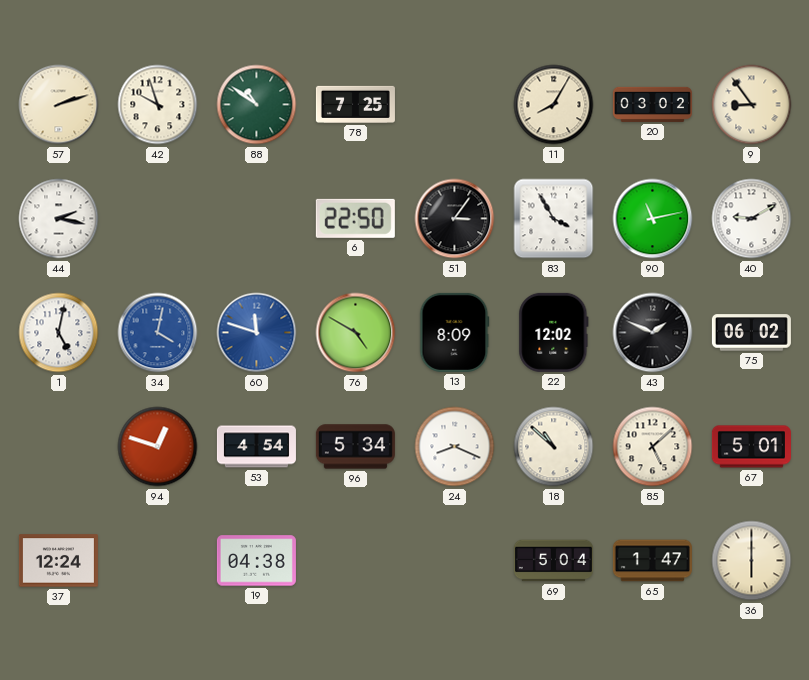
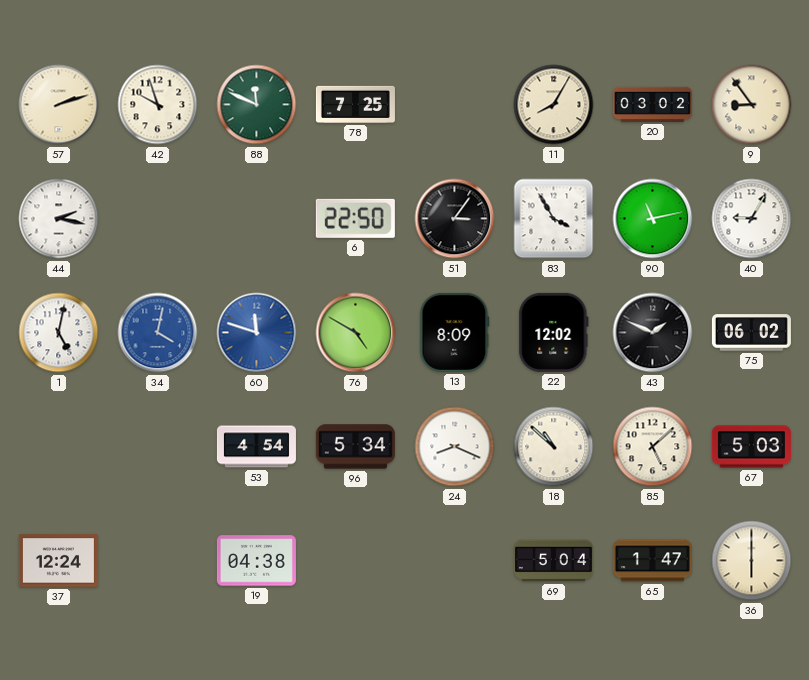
88: 10:51 -> 11:49
40: 9:10 -> 9:05
94: 12:48 -> none
67: 5:01 -> 5:03
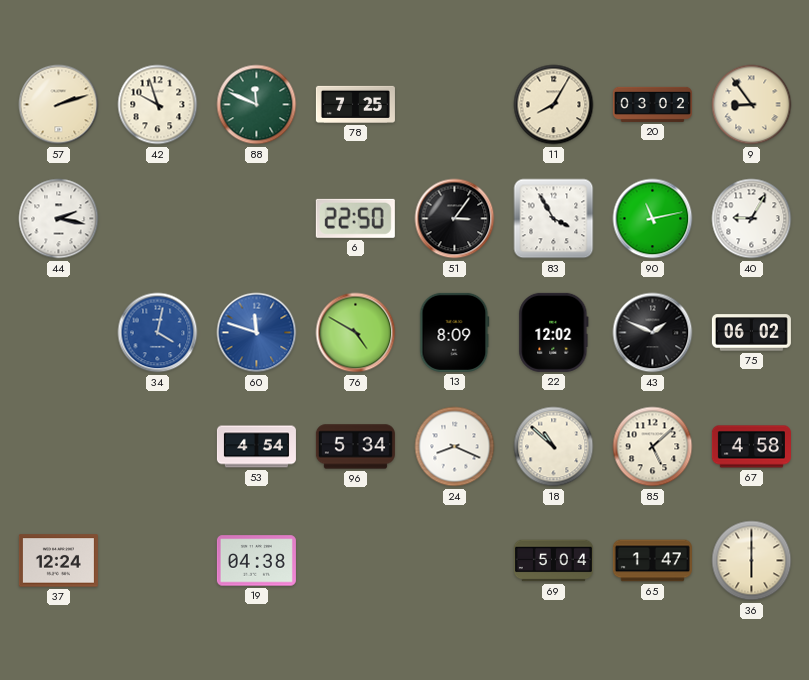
1: 5:02 -> none
67: 5:03 -> 4:58
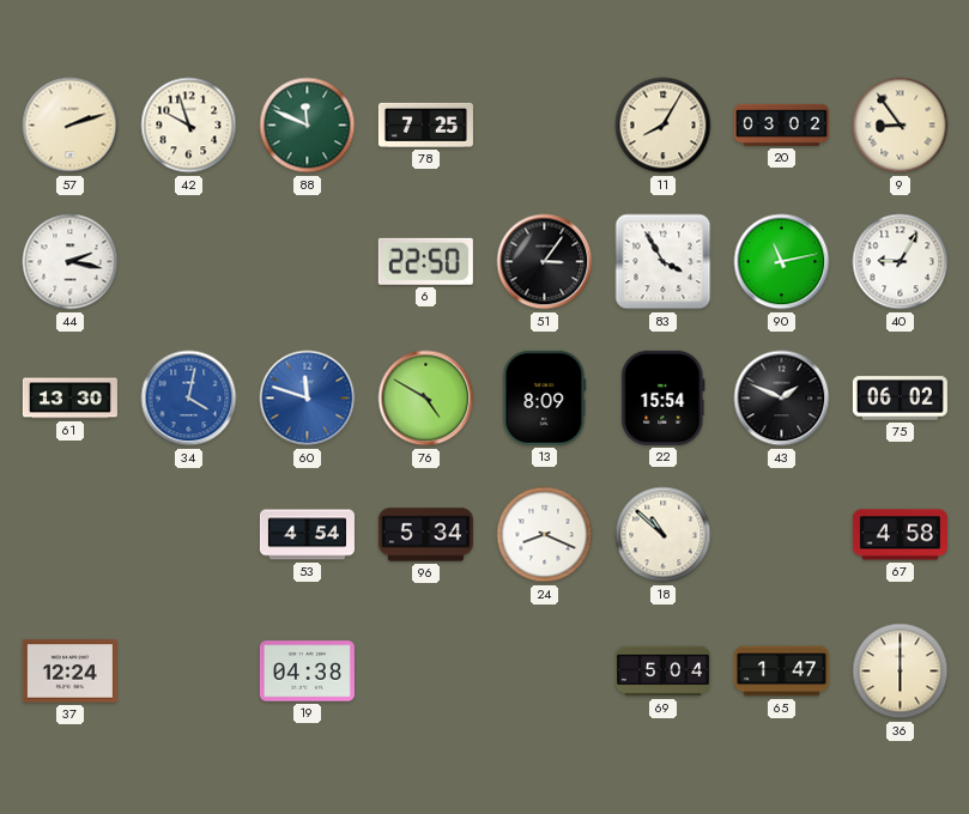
61: none -> 13:30
22: 12:02 -> 15:54
85: 5:08 -> none
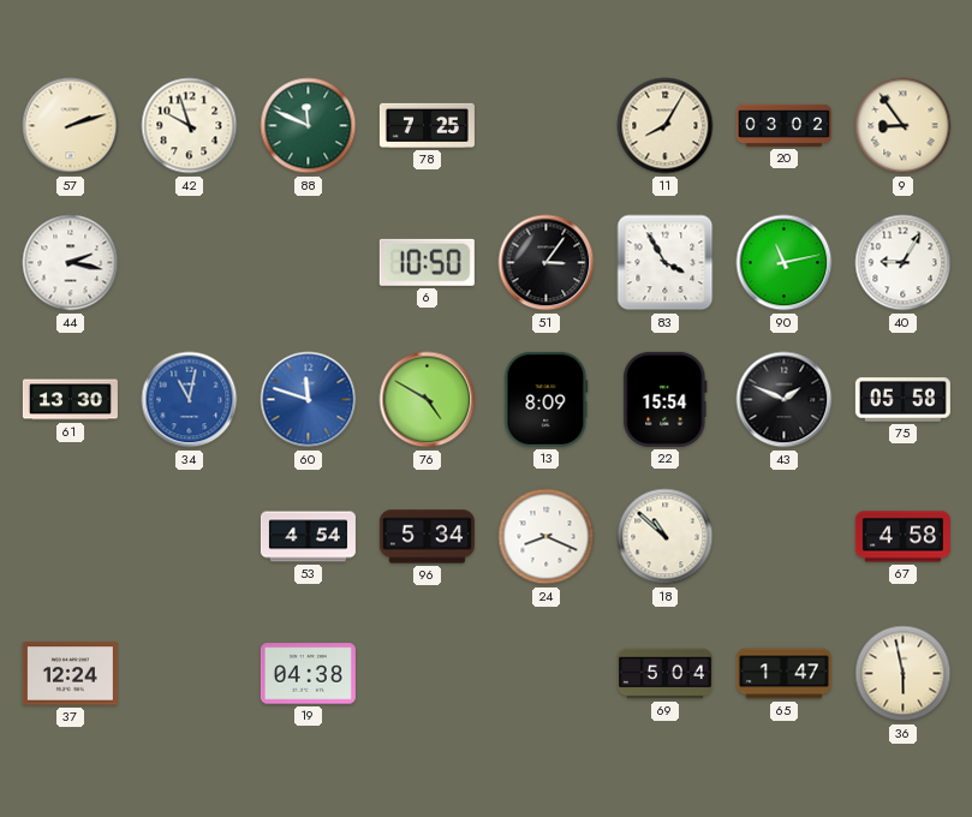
6: 22:50 -> 10:50
34: 4:02 -> 11:02
75: 06:02 -> 05:58
36: 6:00 -> 5:58
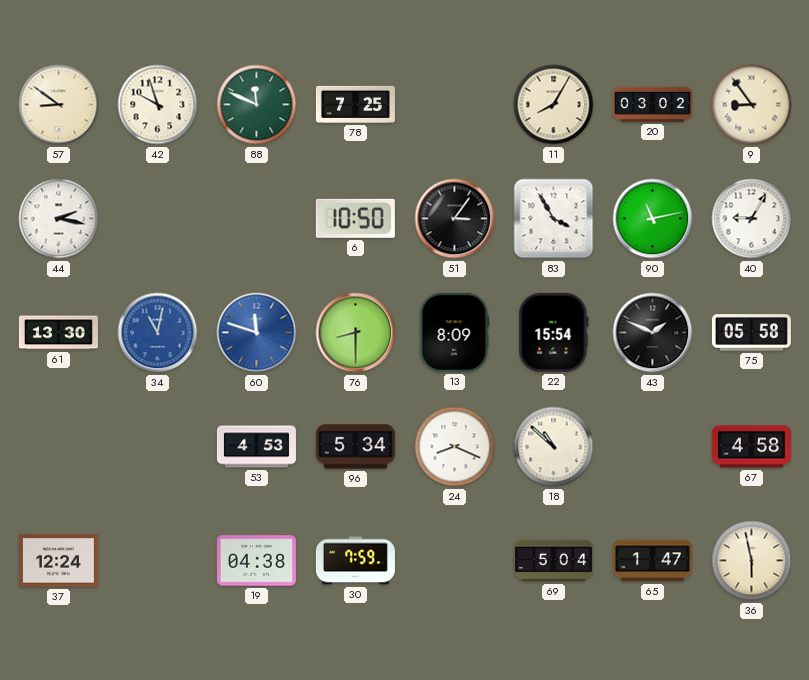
57: 2:12 -> 8:51
76: 4:50 -> 8:30
53: 4:54 -> 4:53
30: none -> 7:59
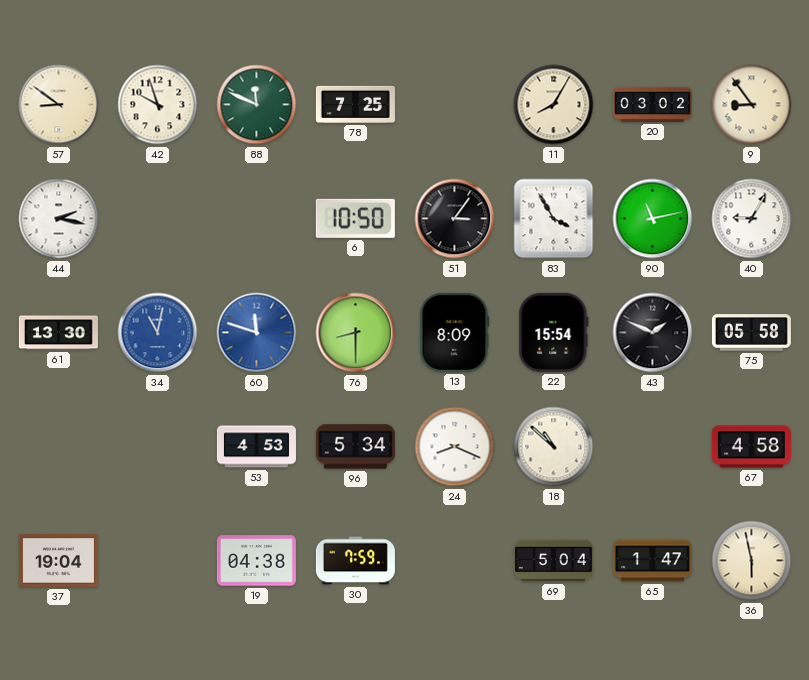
37: 12:24 -> 19:04
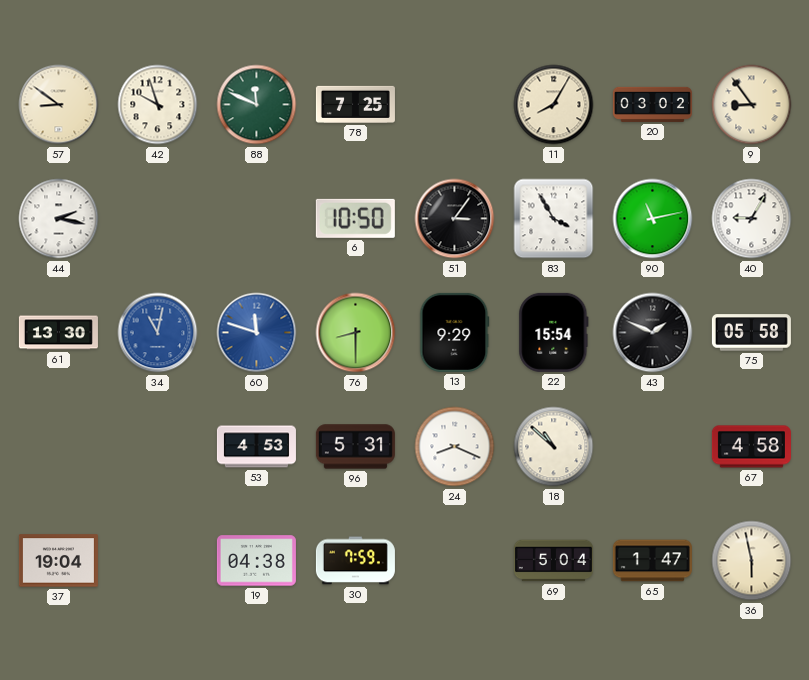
13: 8:09 -> 9:29
96: 5:34 -> 5:31
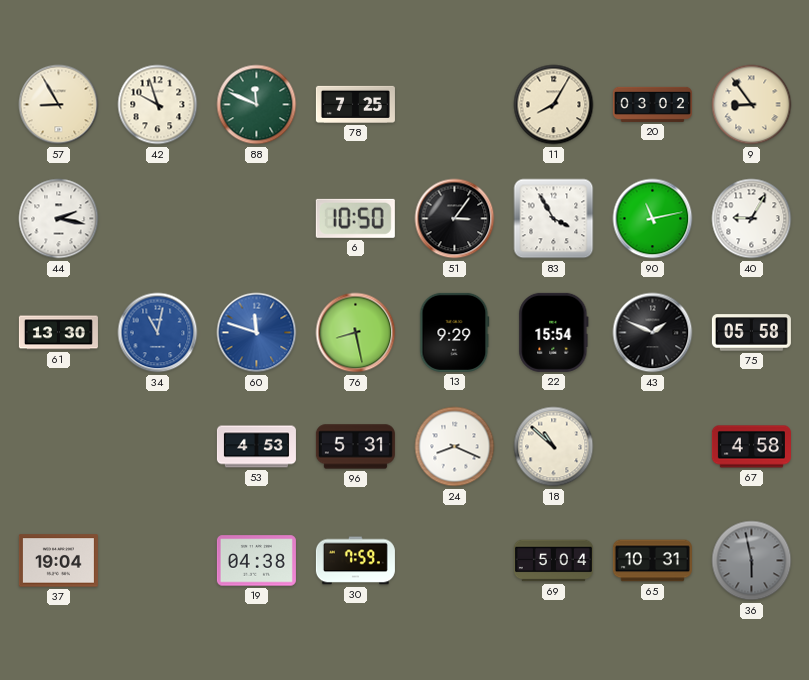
57: 8:51 -> 8:55
76: 8:30 -> 8:28
65: 1:47 -> 10:31
36 dial: cream -> grey
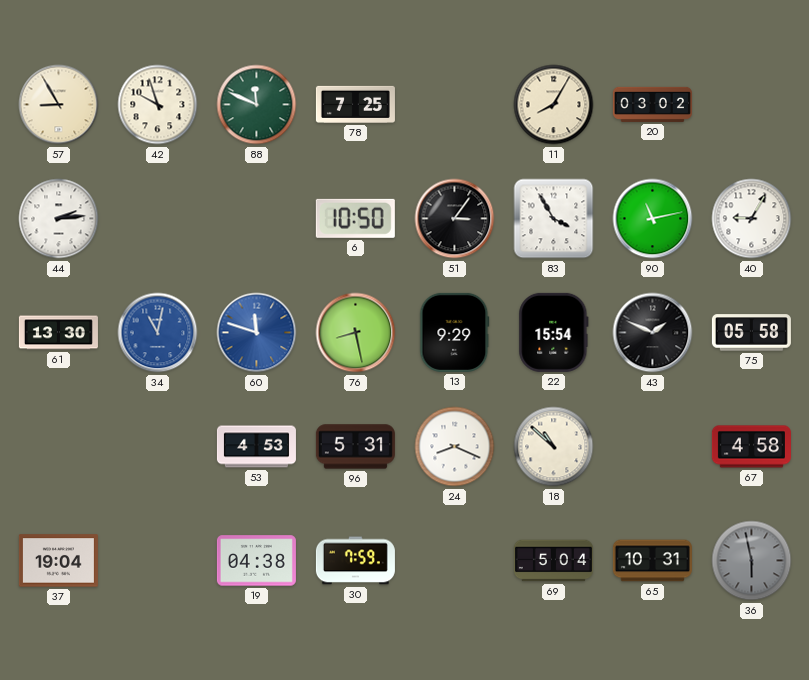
9: 8:54 -> none
44: 2:17 -> 2:14
